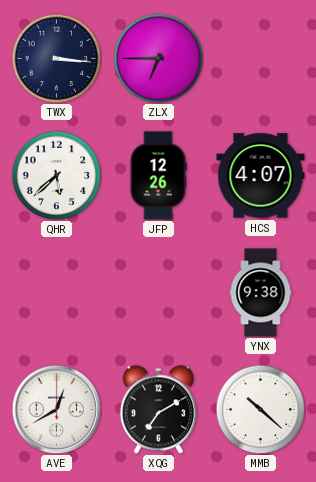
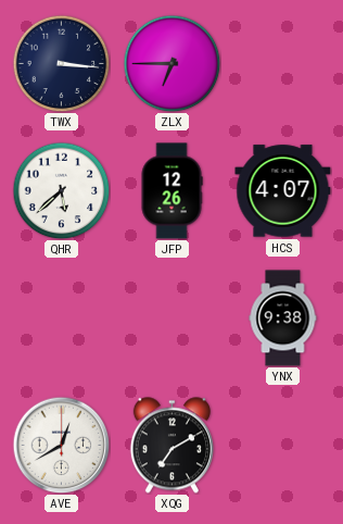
MMB: 10:22 -> none
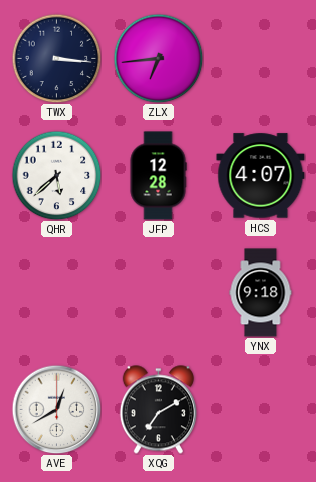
ZLX: 6:45 -> 6:44
JFP: 12:26 -> 12:28
YNX: 9:38 -> 9:18
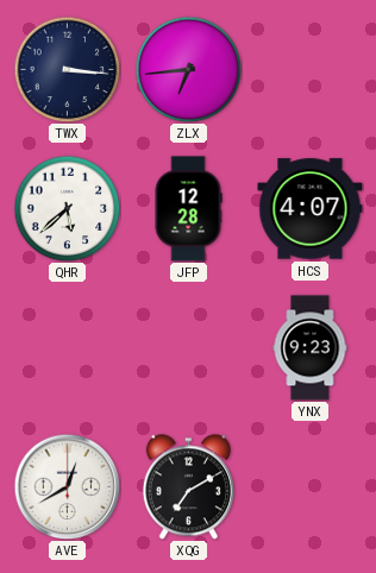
YNX: 9:18 -> 9:23
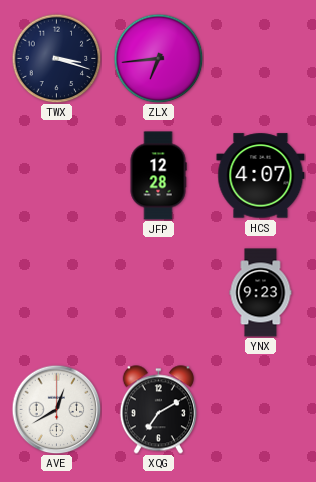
TWX: 3:16 -> 3:18
QHR: 5:38 -> none
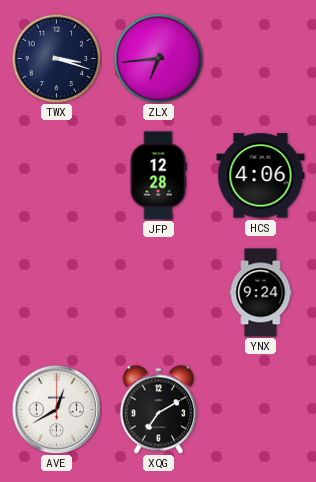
HCS: 4:07 -> 4:06
YNX: 9:23 -> 9:24
